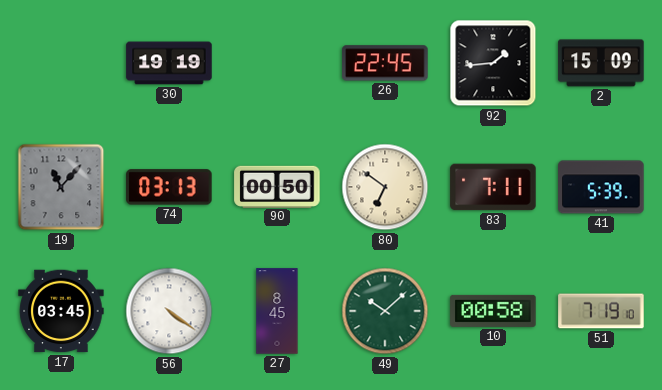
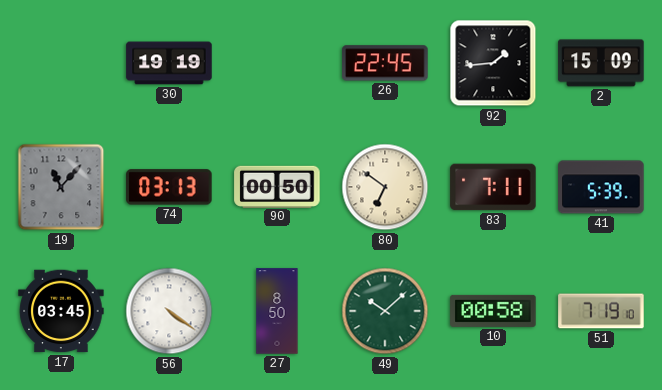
27: 8:45 -> 8:50
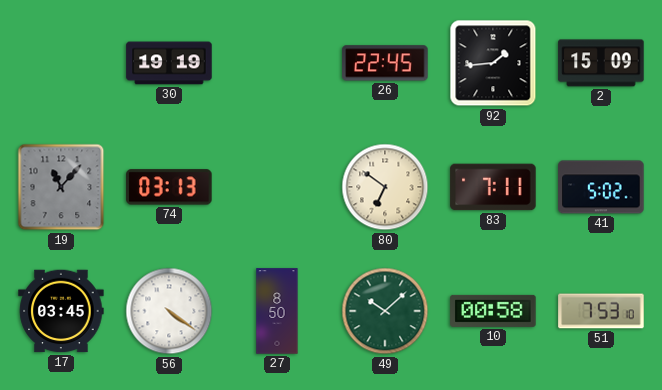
90: 00:50 -> none
41: 5:39 -> 5:02
51: 7:19 -> 7:53
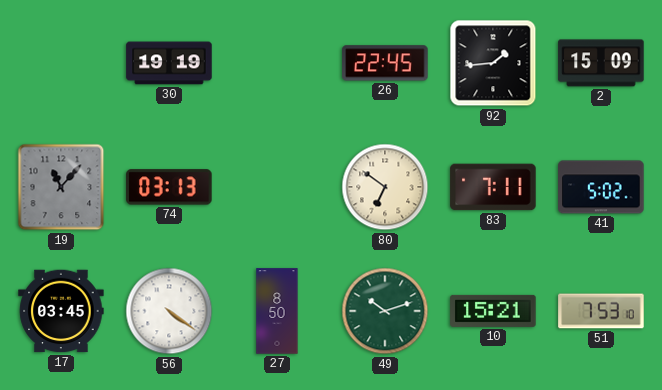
49: 10:08 -> 10:12
10: 00:58 -> 15:21
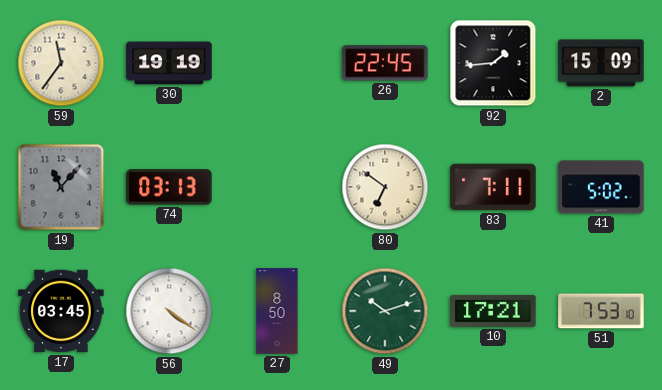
59: none -> 11:36
10: 15:21 -> 17:21
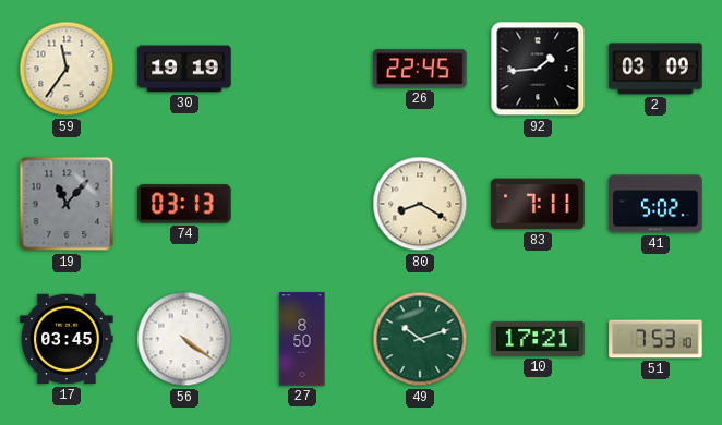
2: 15:09 -> 03:09
80: 6:51 -> 8:20
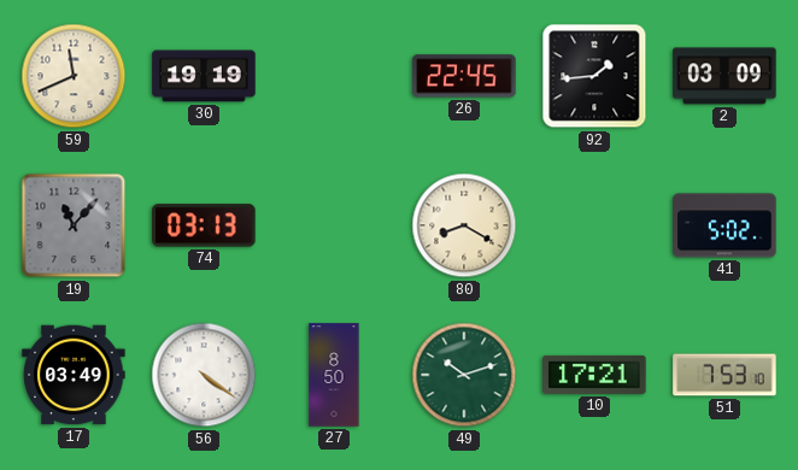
59: 11:36 -> 11:41
83: 7:11 -> none
17: 03:45 -> 03:49
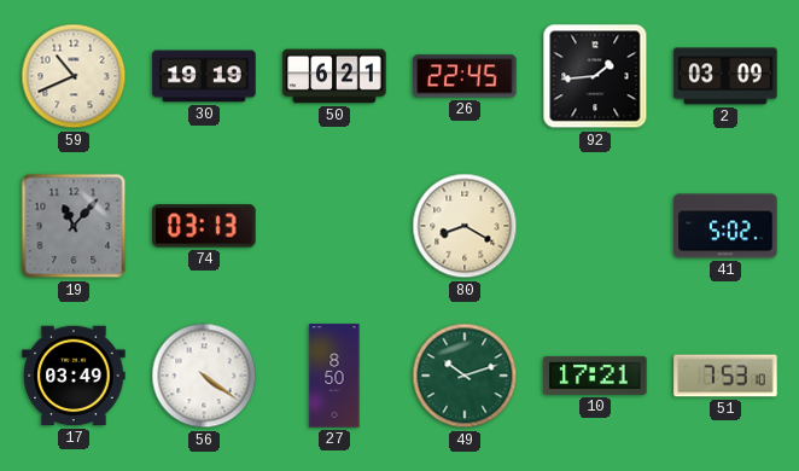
59: 11:41 -> 10:41
50: none -> 6:21
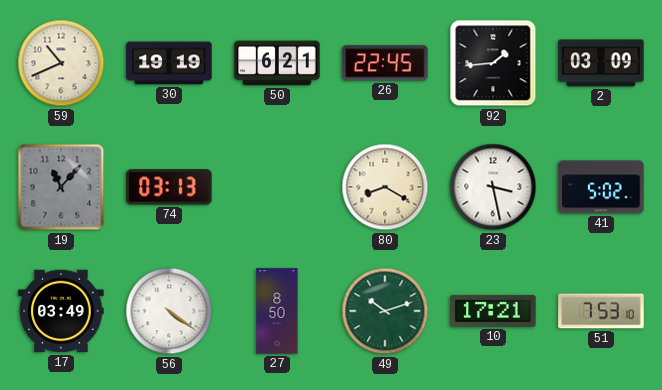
23: none -> 3:28
